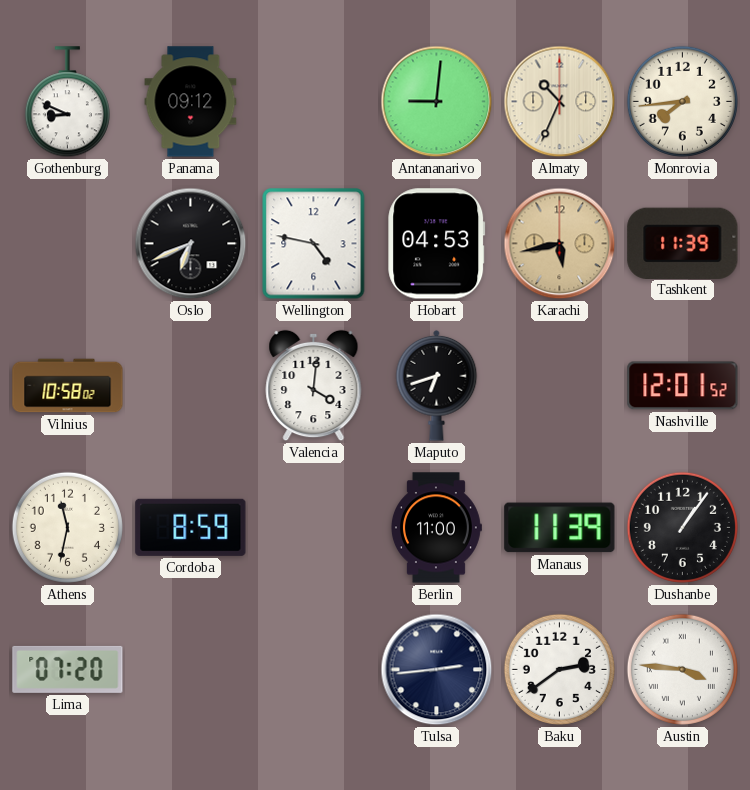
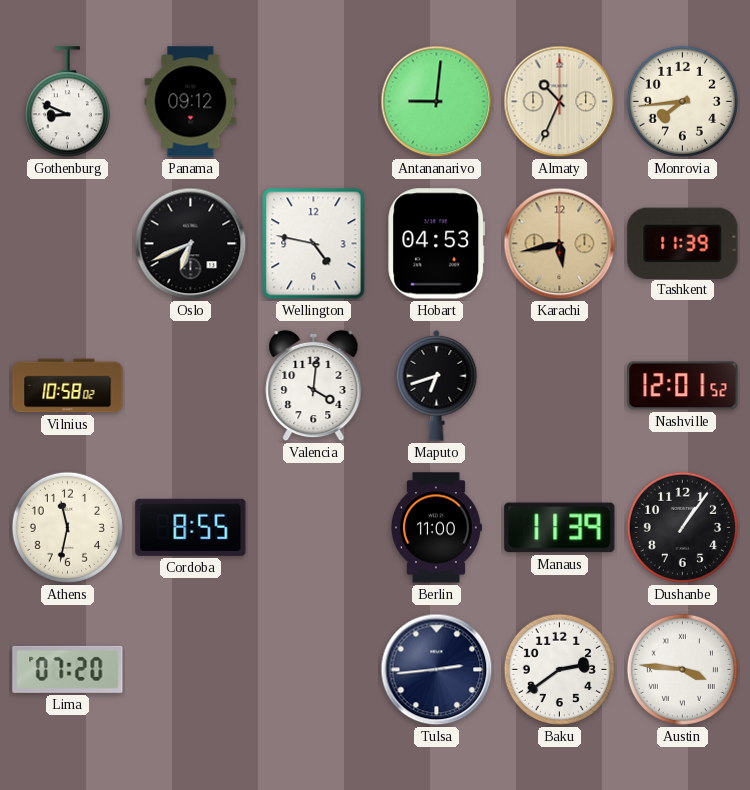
Cordoba: 8:59 -> 8:55
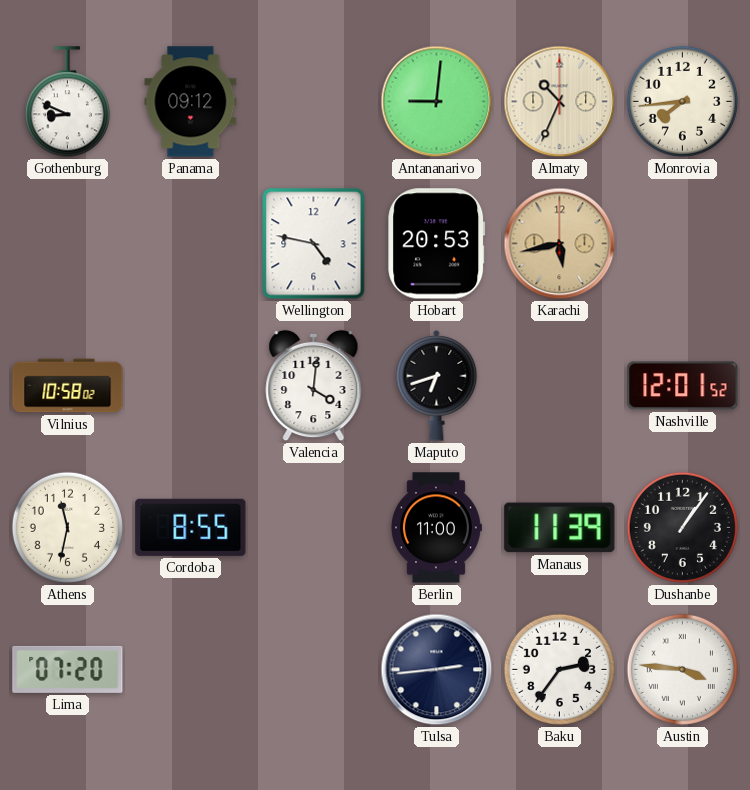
Oslo: 6:41 -> none
Hobart: 04:53 -> 20:53
Tashkent: 11:39 -> none
Baku: 2:39 -> 2:36
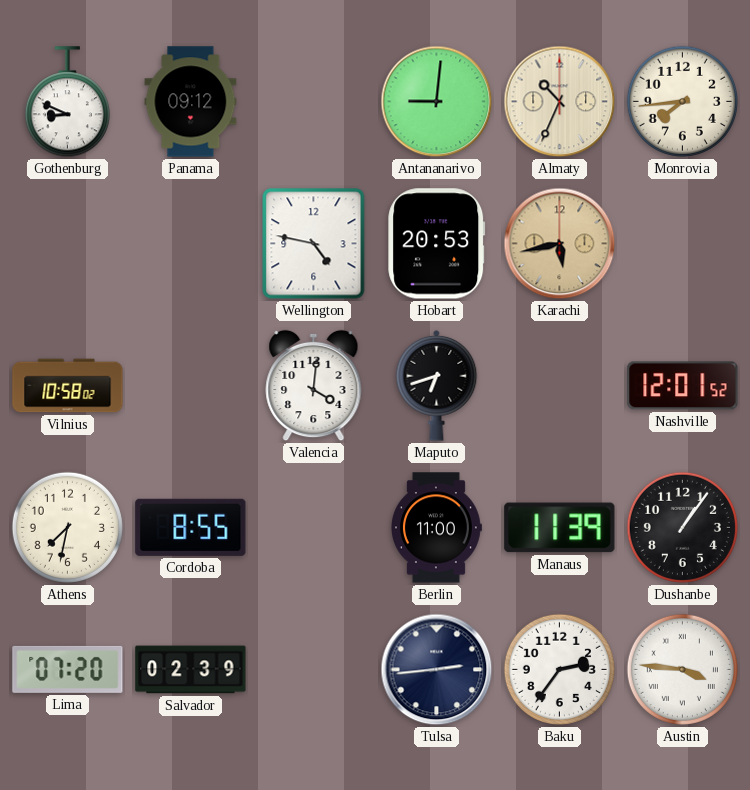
Athens: 11:32 -> 7:32
Salvador: none -> 02:39
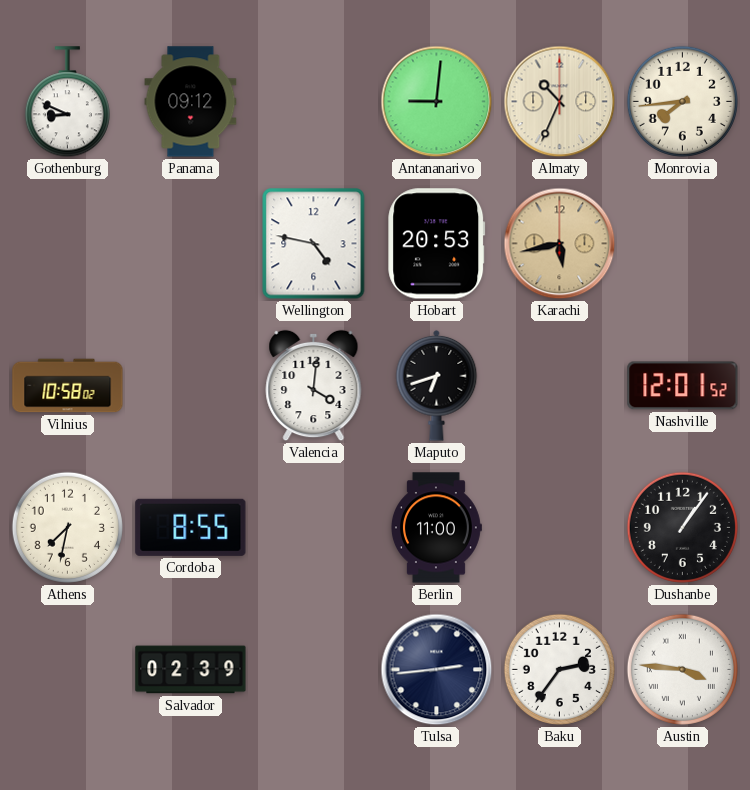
Manaus: 11:39 -> none
Lima: 07:20 -> none
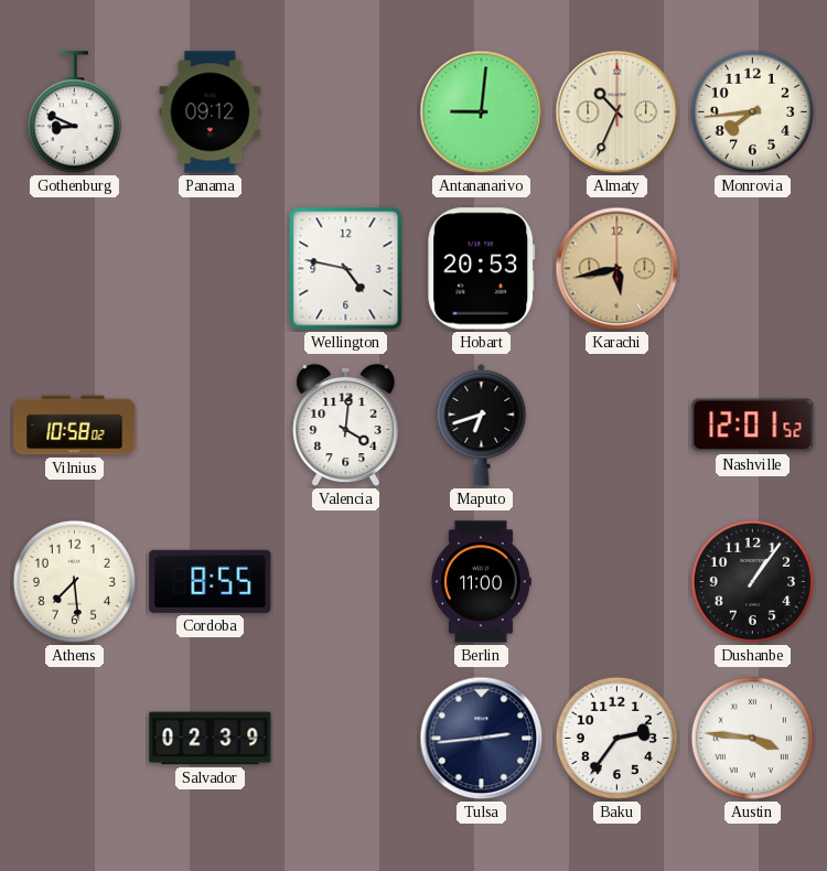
Athens: 7:32 -> 7:29
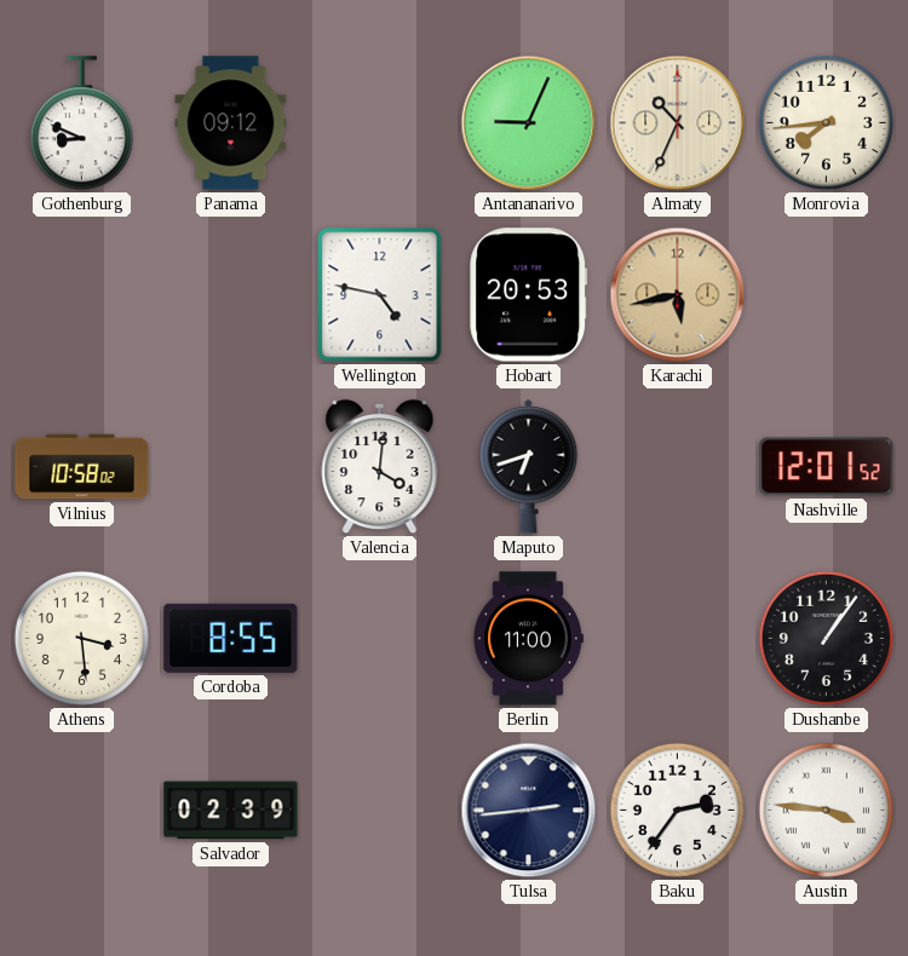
Antananarivo: 9:01 -> 9:04
Athens: 7:29 -> 3:29
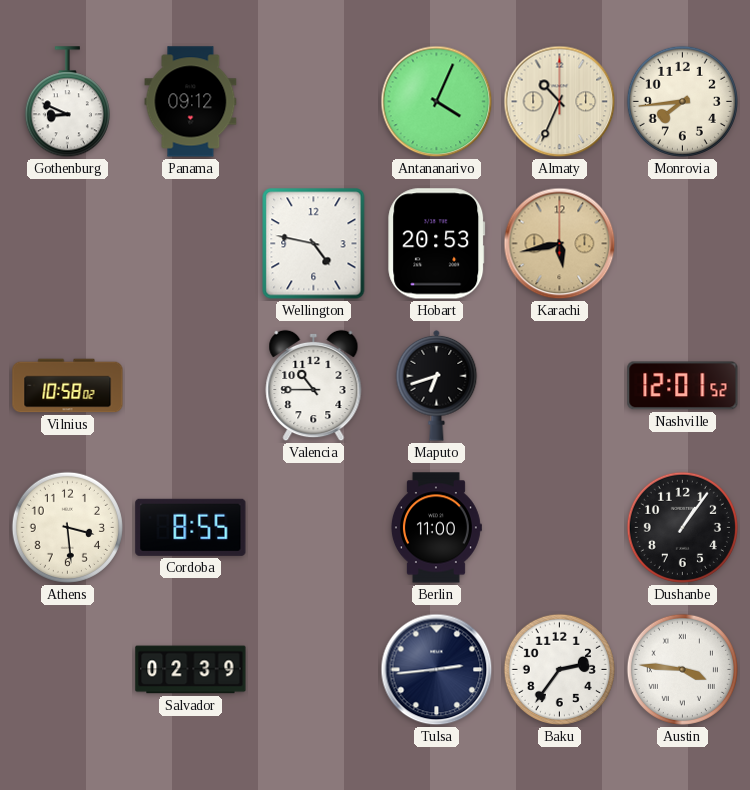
Antananarivo: 9:04 -> 4:04
Valencia: 4:01 -> 10:45
